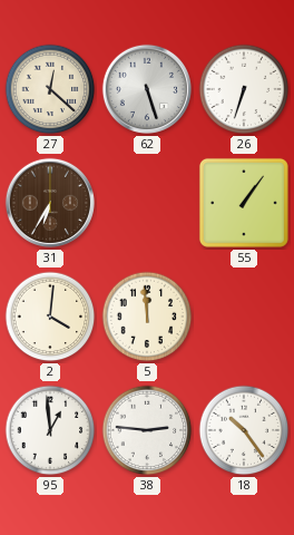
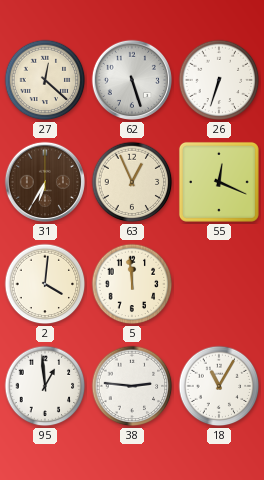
63: none -> 12:56
55: 1:06 -> 12:19
18: 10:24 -> 11:05
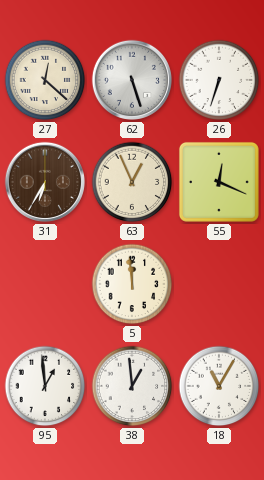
2: 4:01 -> none
38: 2:46 -> 12:59
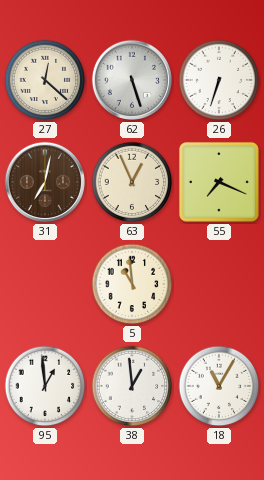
31: 6:35 -> 7:02
55: 12:19 -> 7:19
5: 11:59 -> 10:59
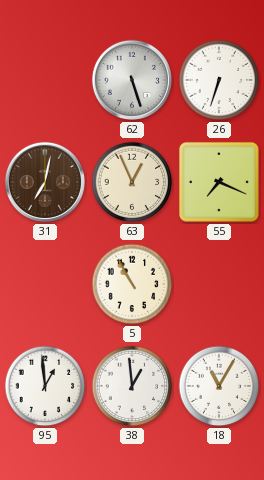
27: 12:22 -> none
5: 10:59 -> 10:55
